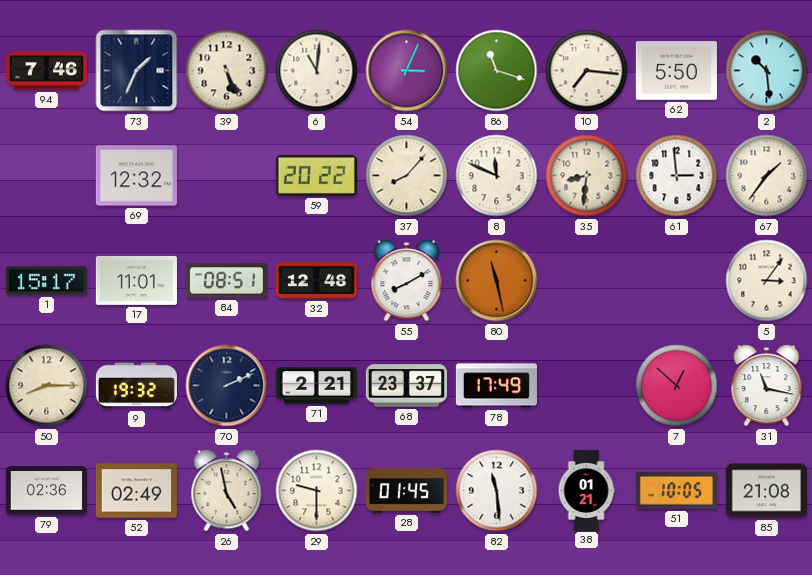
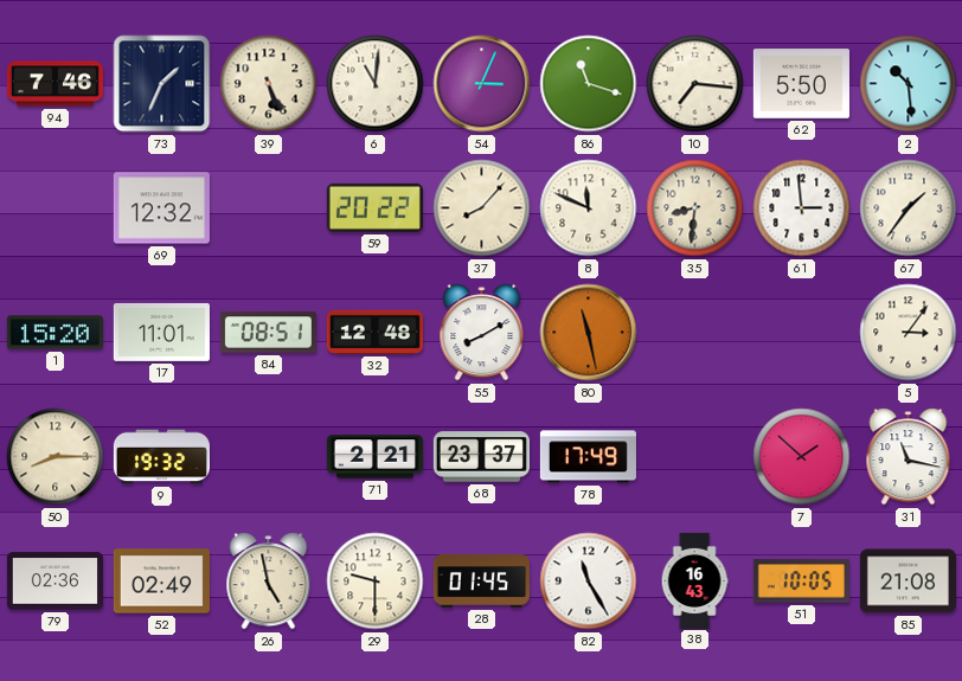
1: 15:17 -> 15:20
70: 2:11 -> none
7: 12:52 -> 1:52
82: 11:29 -> 11:25
38: 01:21 -> 16:43
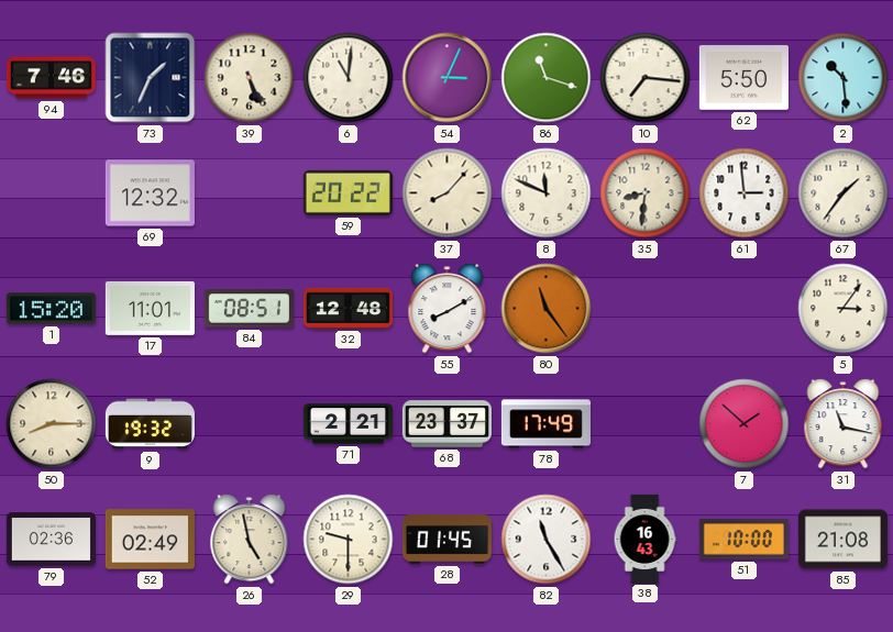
80: 11:28 -> 11:24
51: 10:05 -> 10:00
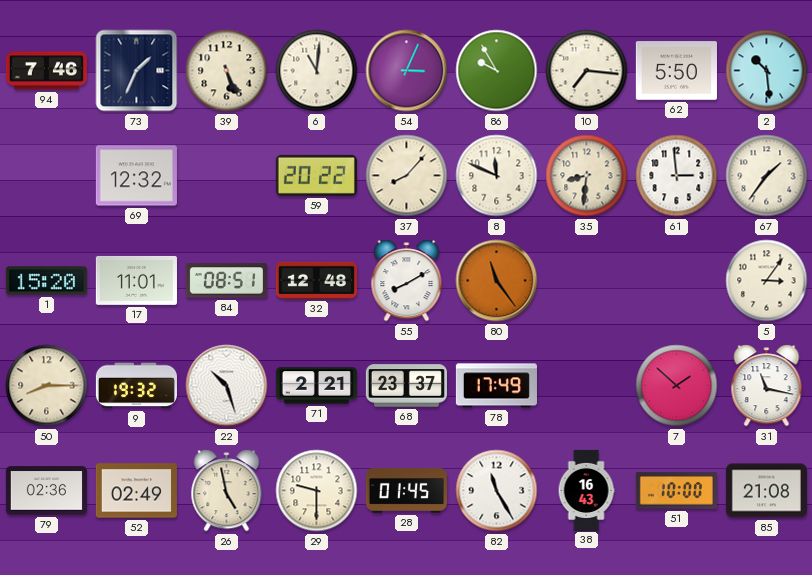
86: 11:18 -> 9:55
22: none -> 10:27
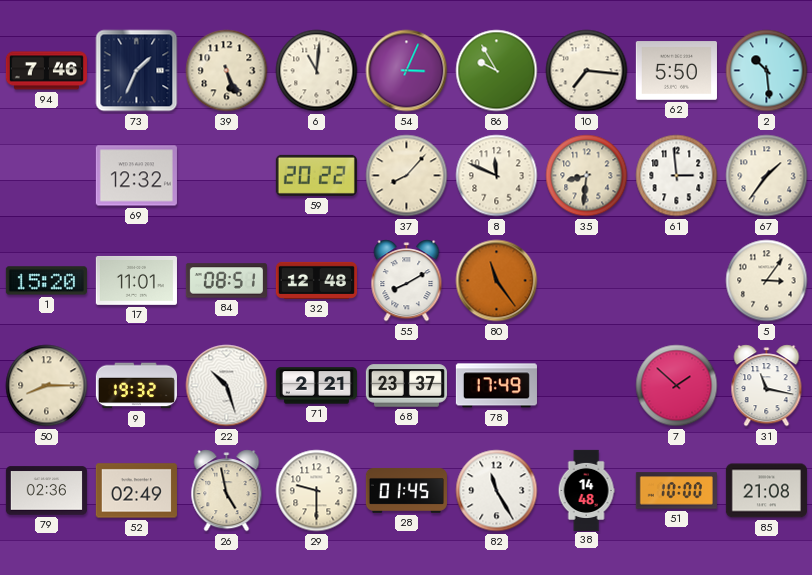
38: 16:43 -> 14:48
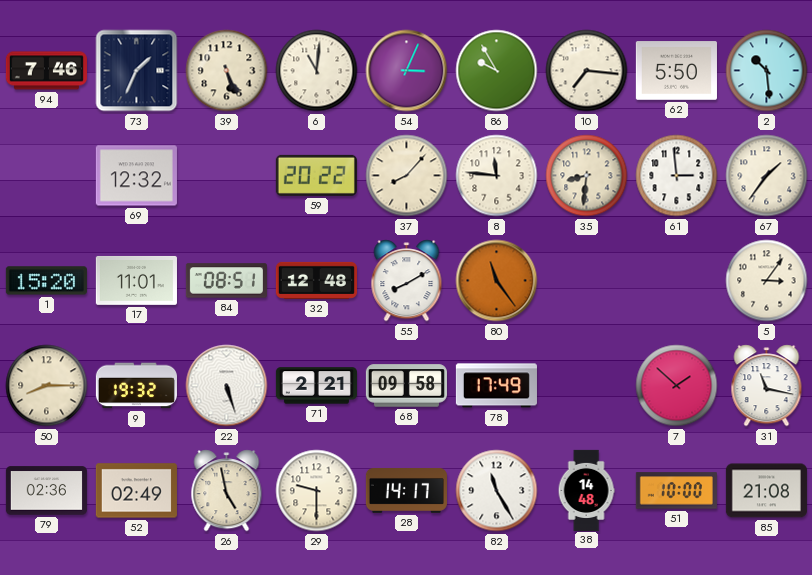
8: 11:49 -> 11:46
22: 10:27 -> 5:27
68: 23:37 -> 09:58
28: 01:45 -> 14:17
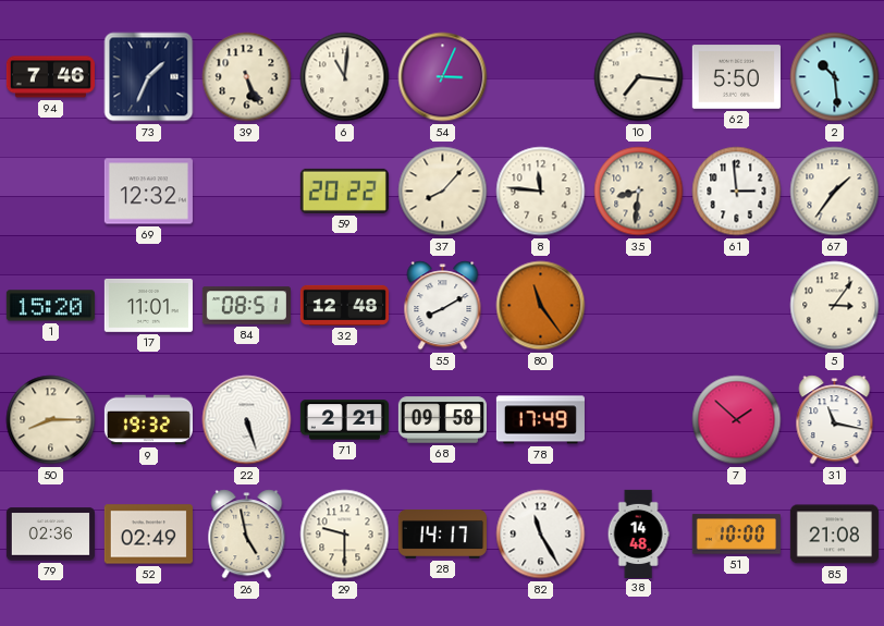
86: 9:55 -> none
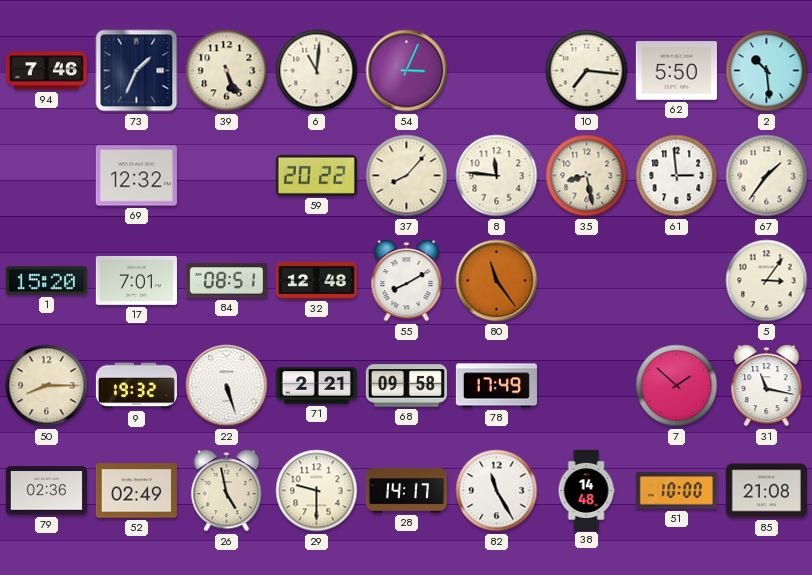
35: 8:31 -> 8:28
17: 11:01 -> 7:01
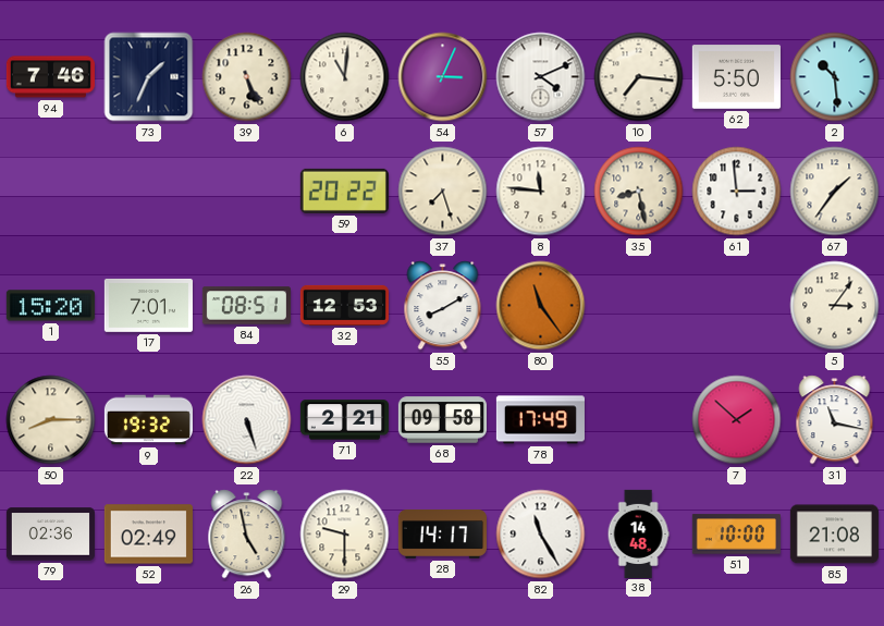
57: none -> 4:11
69: 12:32 -> none
37: 8:07 -> 7:27
32: 12:48 -> 12:53
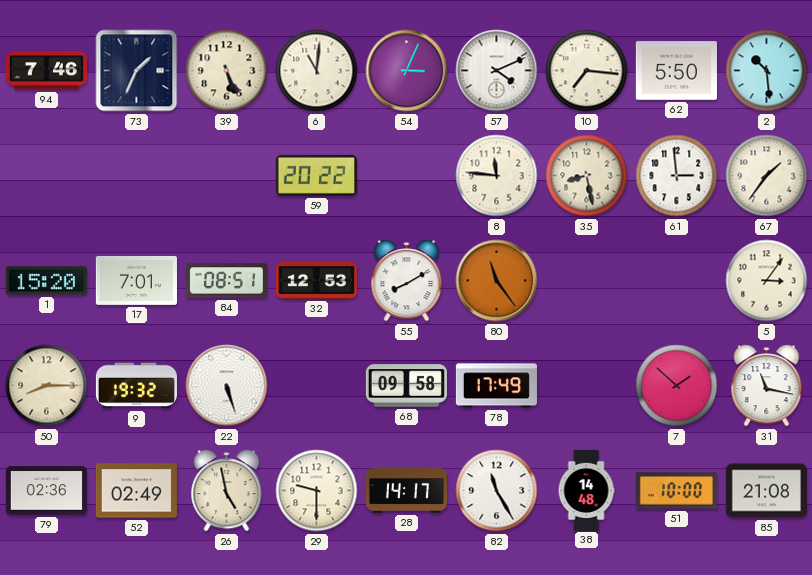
37: 7:27 -> none
71: 2:21 -> none
